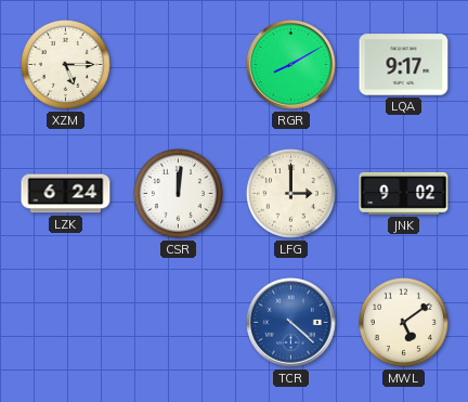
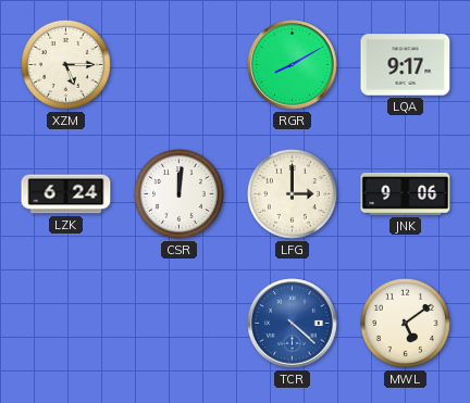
JNK: 9:02 -> 9:06
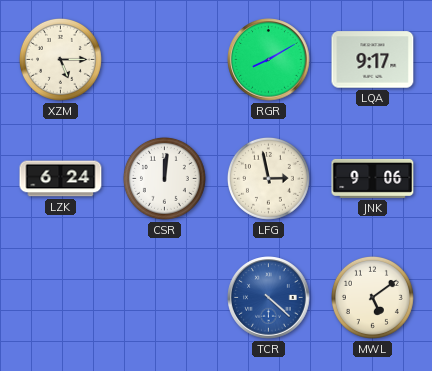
LFG: 3:00 -> 2:58
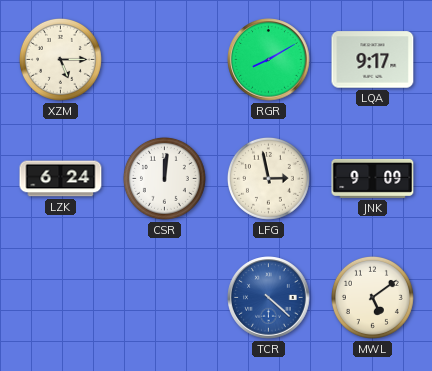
JNK: 9:06 -> 9:09
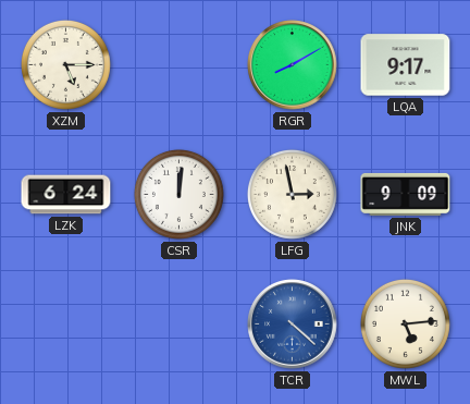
MWL: 5:09 -> 5:14
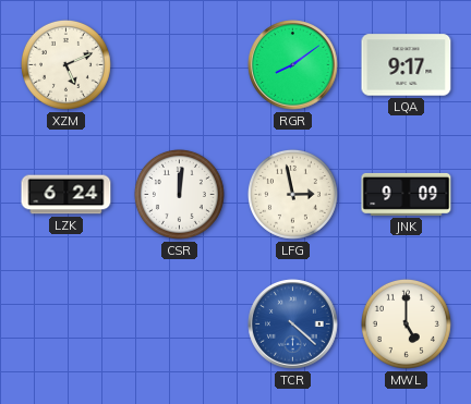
XZM: 5:15 -> 5:11
RGR: 8:10 -> 8:09
MWL: 5:14 -> 5:00
